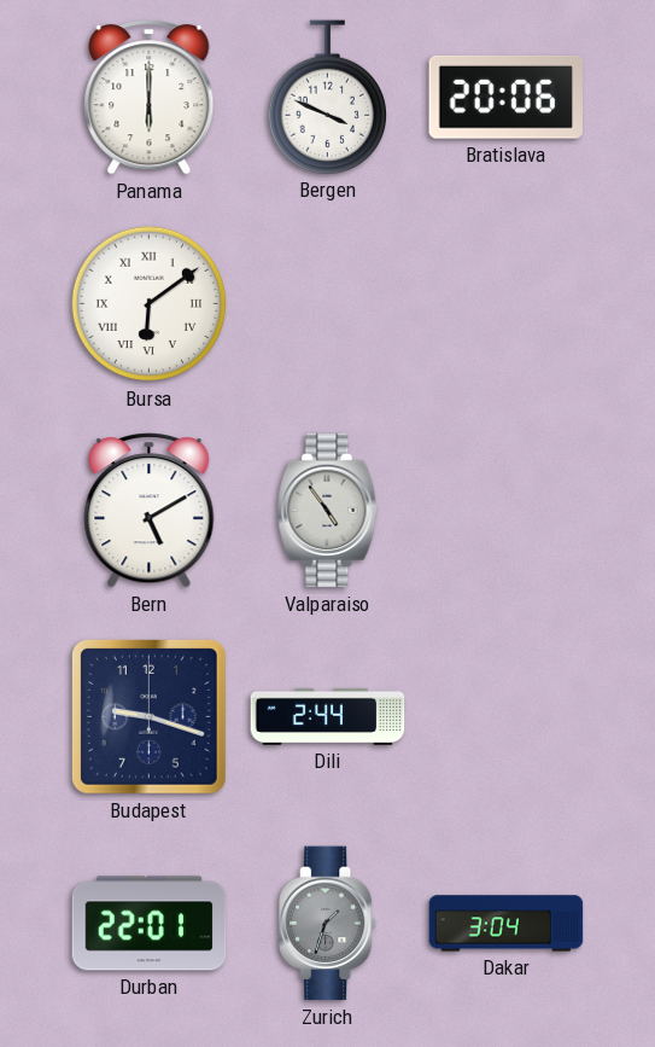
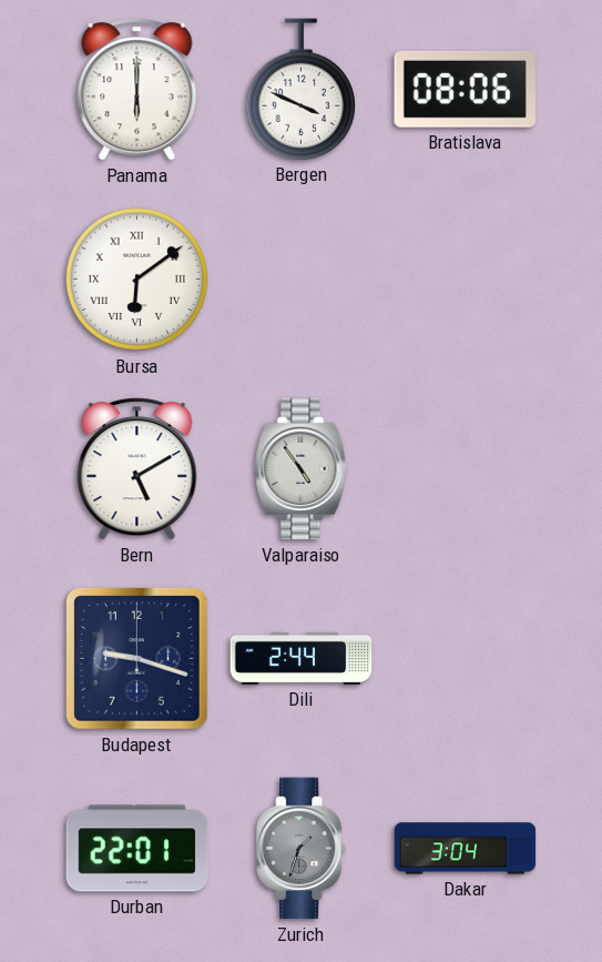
Bratislava: 20:06 -> 08:06
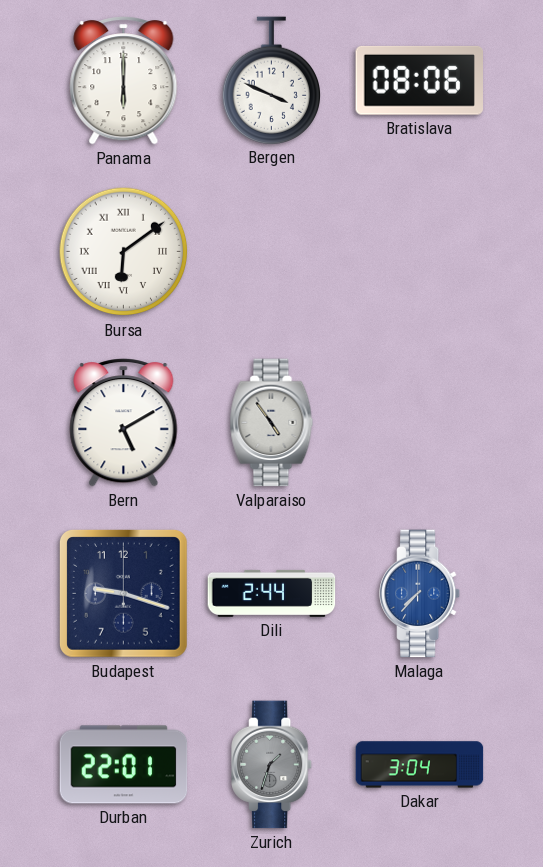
Malaga: none -> 7:37
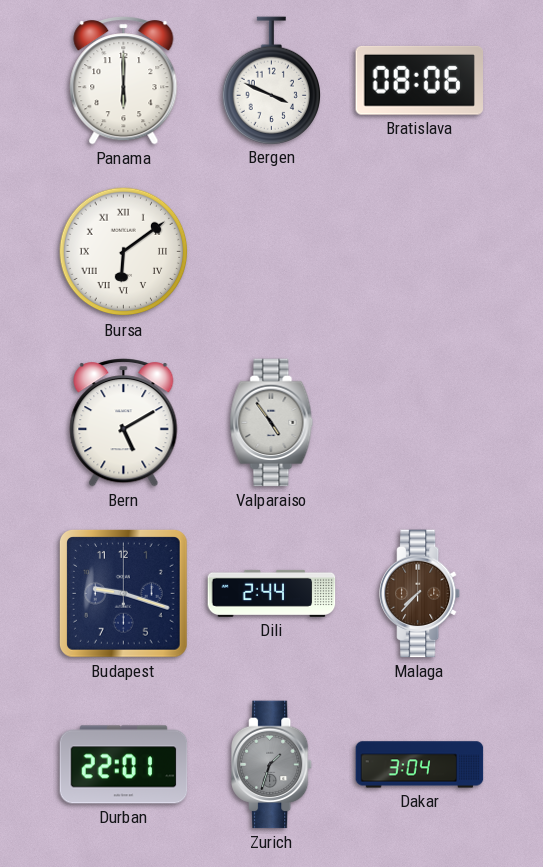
Malaga dial: blue -> brown
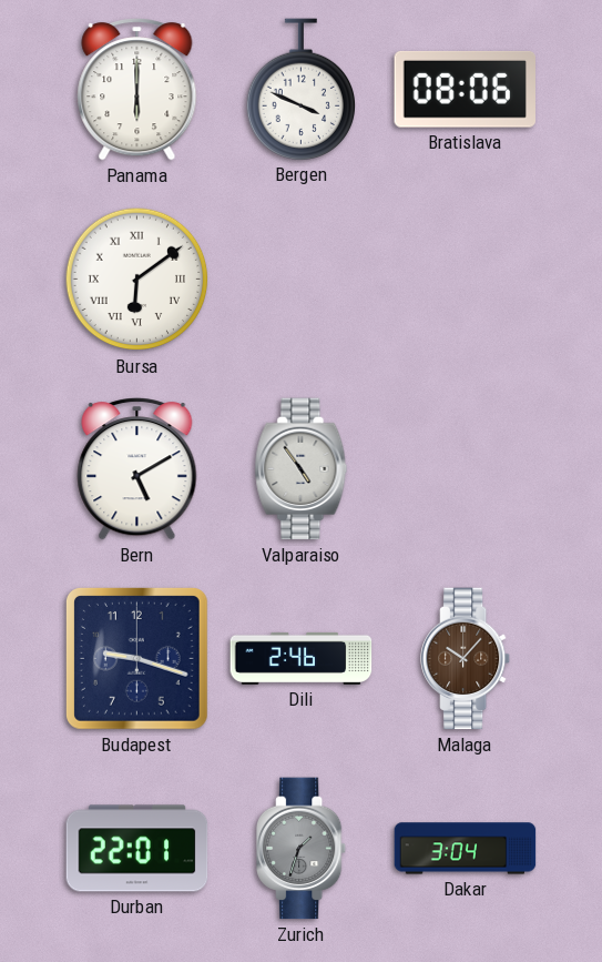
Dili: 2:44 -> 2:46
Malaga: 7:37 -> 10:07
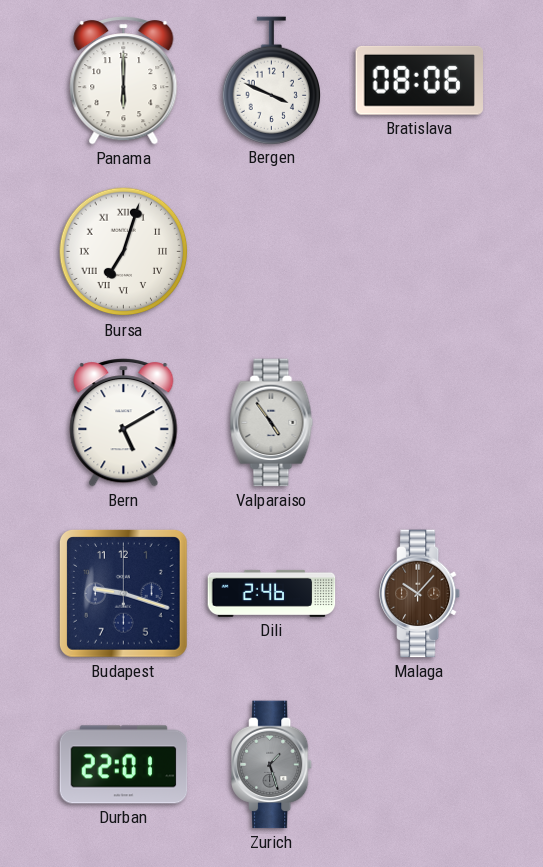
Bursa: 6:09 -> 7:03
Zurich: 1:33 -> 1:27
Dakar: 3:04 -> none
